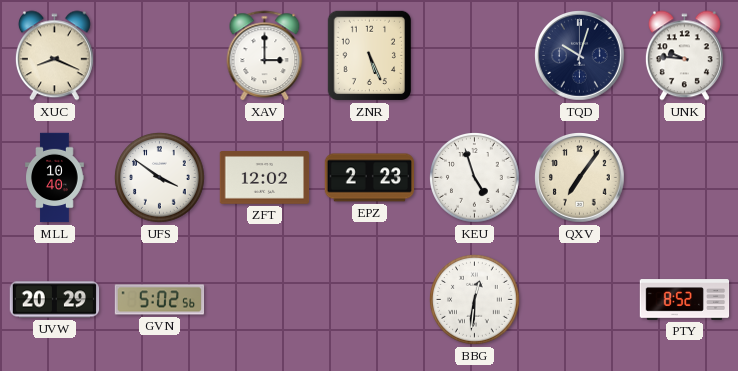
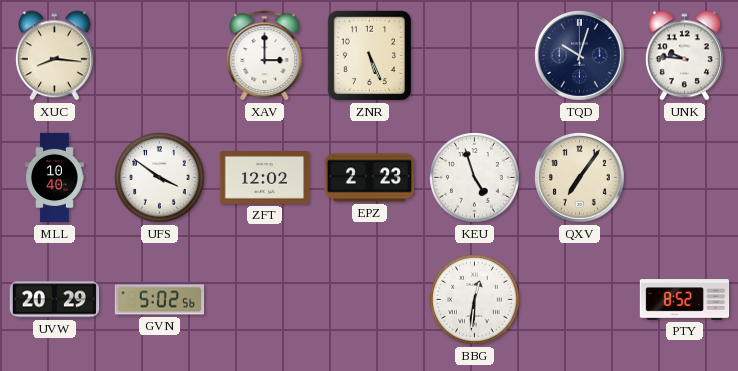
XUC: 8:19 -> 8:16
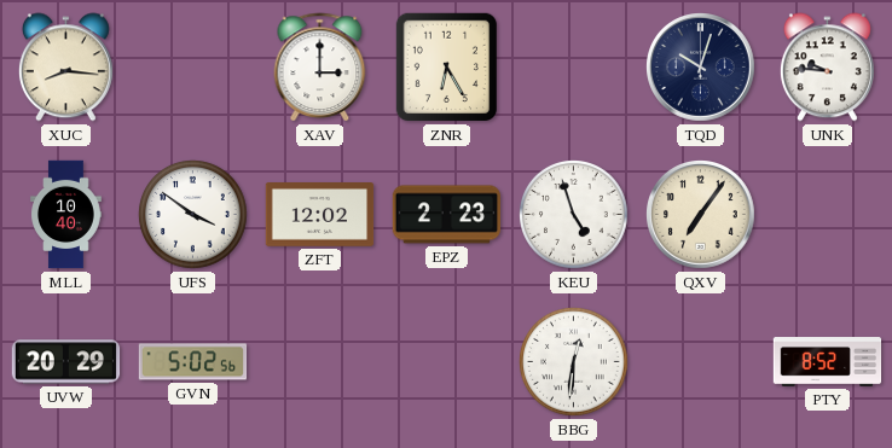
ZNR: 5:26 -> 6:25
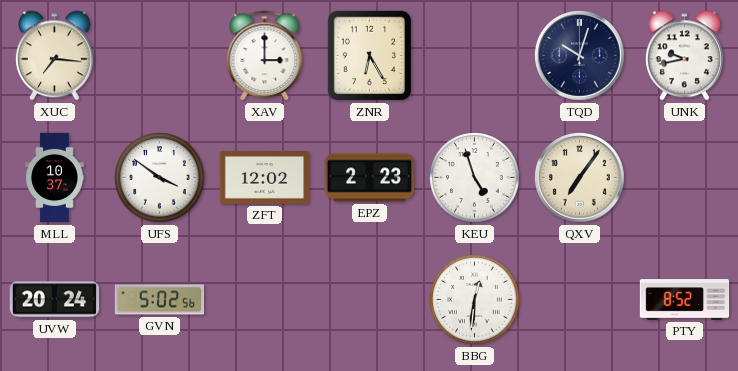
XUC: 8:16 -> 7:16
UNK: 9:46 -> 9:43
MLL: 10:40 -> 10:37
UVW: 20:29 -> 20:24
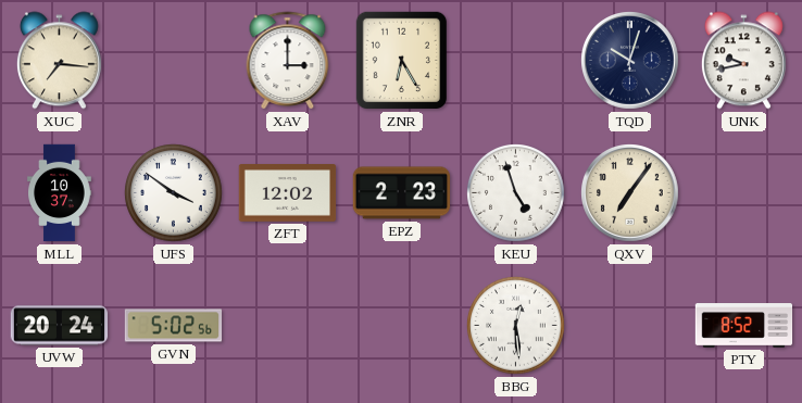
BBG: 12:31 -> 12:29
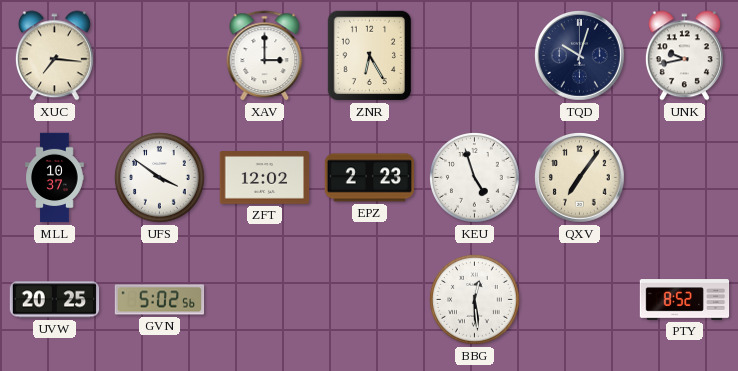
UVW: 20:24 -> 20:25
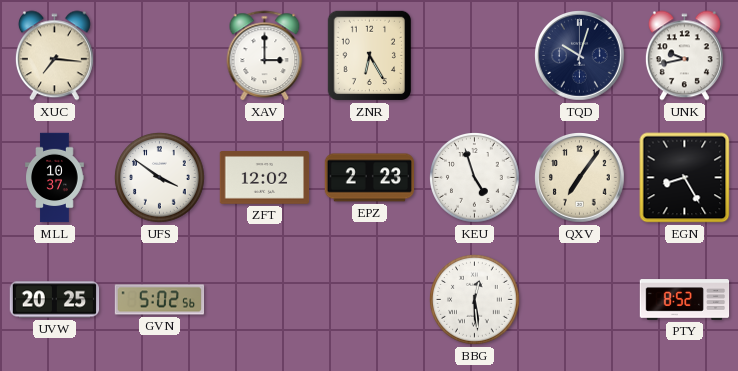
EGN: none -> 8:25
